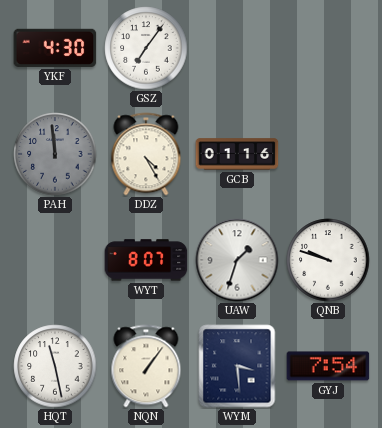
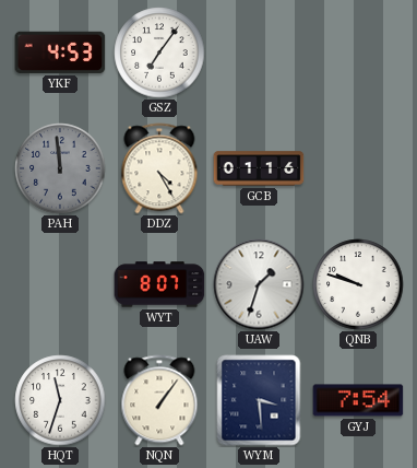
YKF: 4:30 -> 4:53
HQT: 11:28 -> 11:33
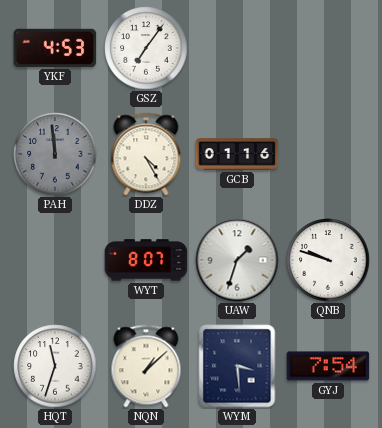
NQN: 1:06 -> 1:08
